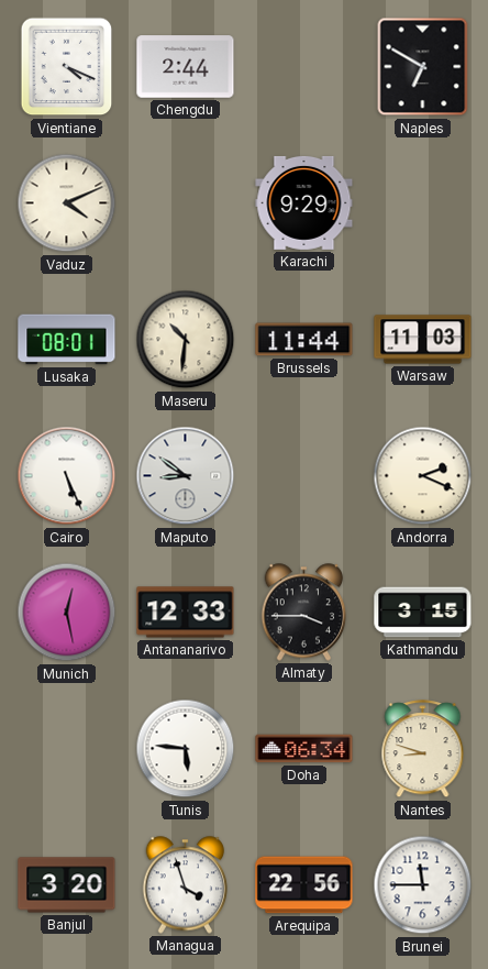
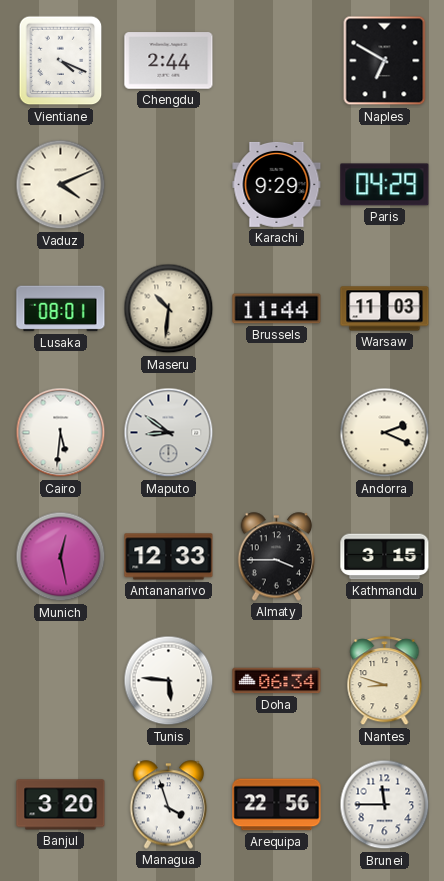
Paris: none -> 04:29
Cairo: 5:26 -> 5:31
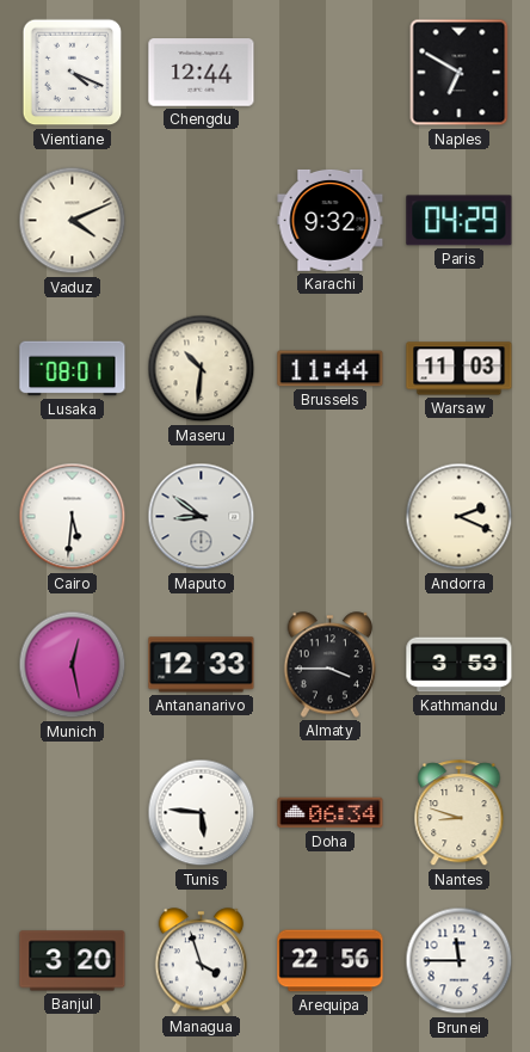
Chengdu: 2:44 -> 12:44
Karachi: 9:29 -> 9:32
Kathmandu: 3:15 -> 3:53
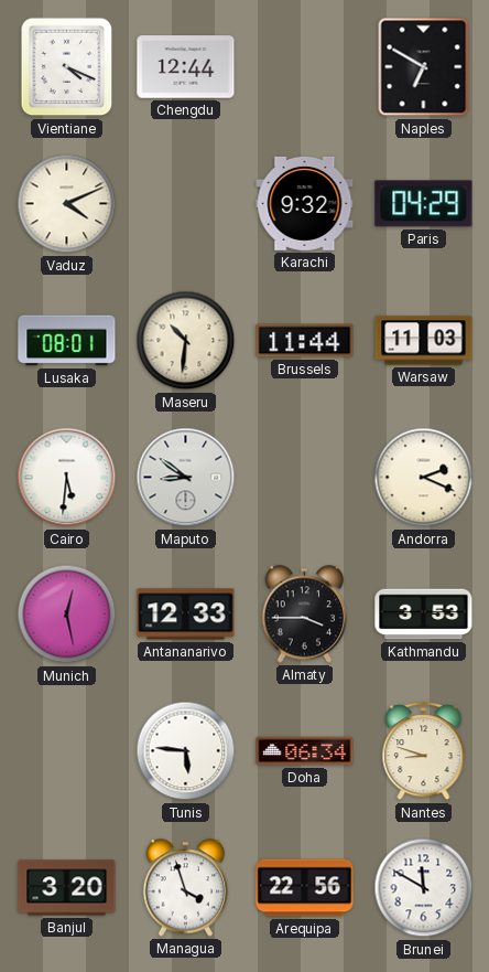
Brunei: 11:45 -> 11:50
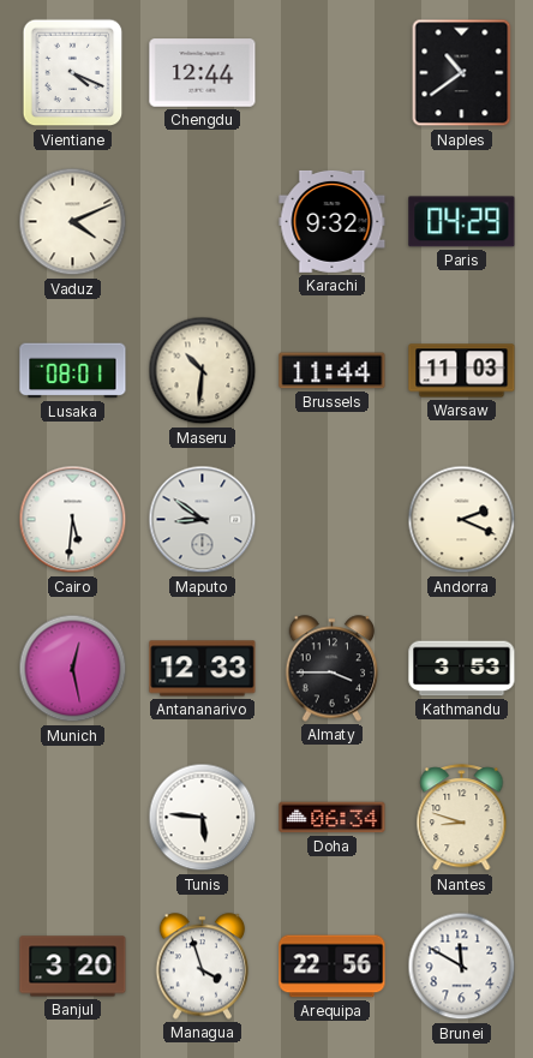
Naples: 6:50 -> 10:39
